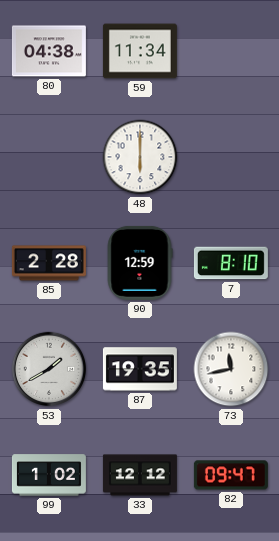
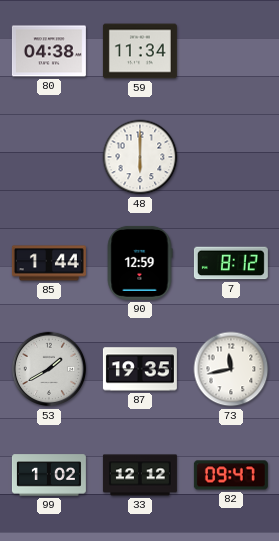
85: 2:28 -> 1:44
7: 8:10 -> 8:12
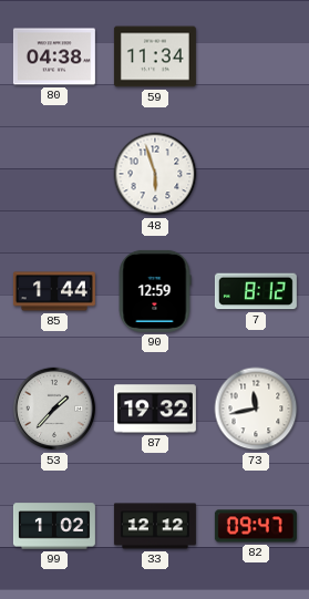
48: 6:00 -> 5:57
53: 1:40 -> 1:37
87: 19:35 -> 19:32
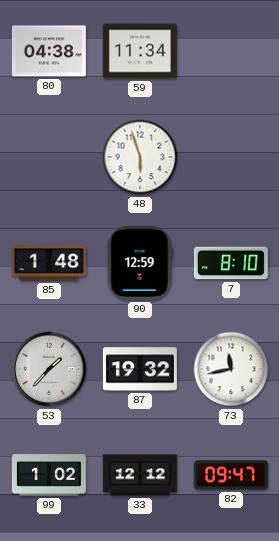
85: 1:44 -> 1:48
7: 8:12 -> 8:10
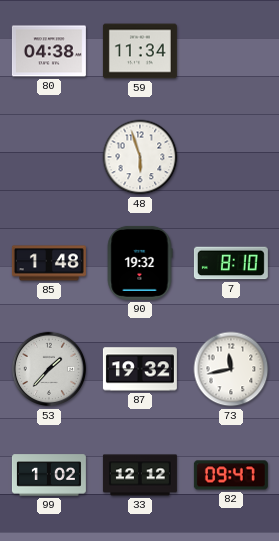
90: 12:59 -> 19:32
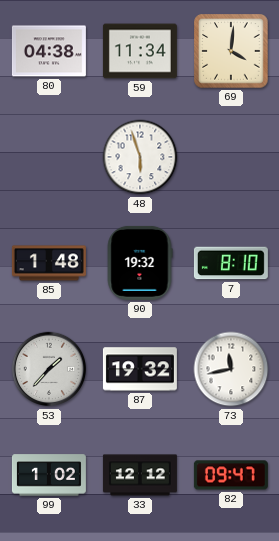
69: none -> 4:01
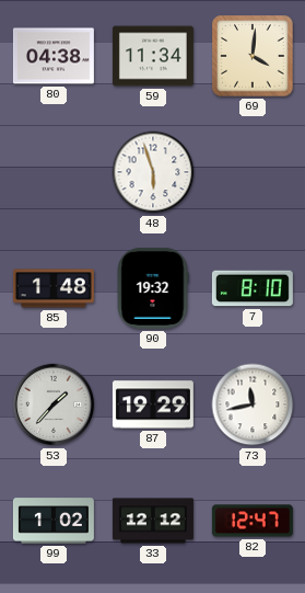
87: 19:32 -> 19:29
82: 09:47 -> 12:47
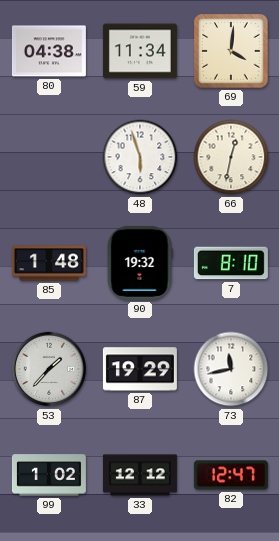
66: none -> 12:32
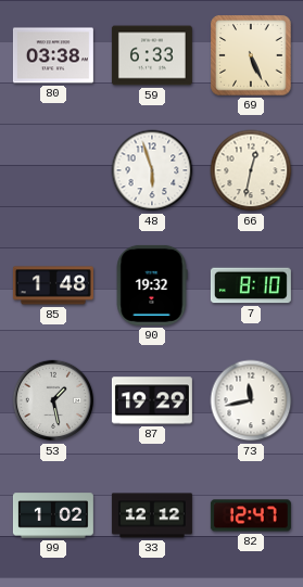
80: 04:38 -> 03:38
59: 11:34 -> 6:33
69: 4:01 -> 5:26
53: 1:37 -> 1:28
